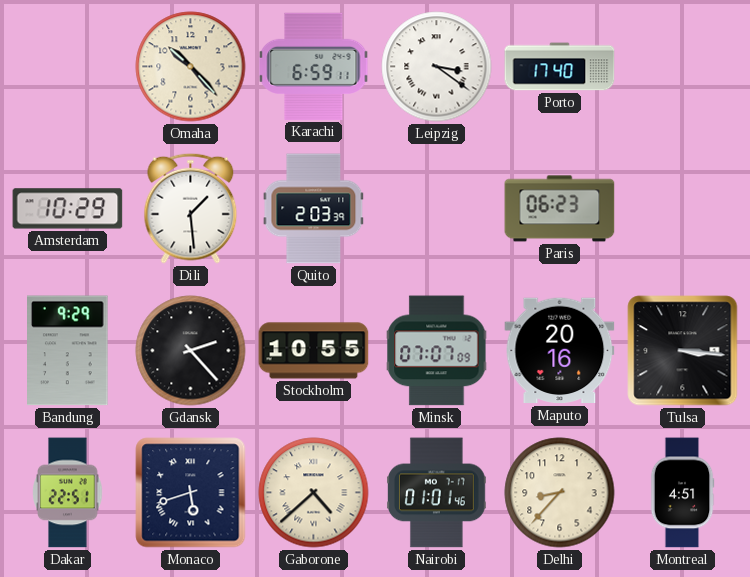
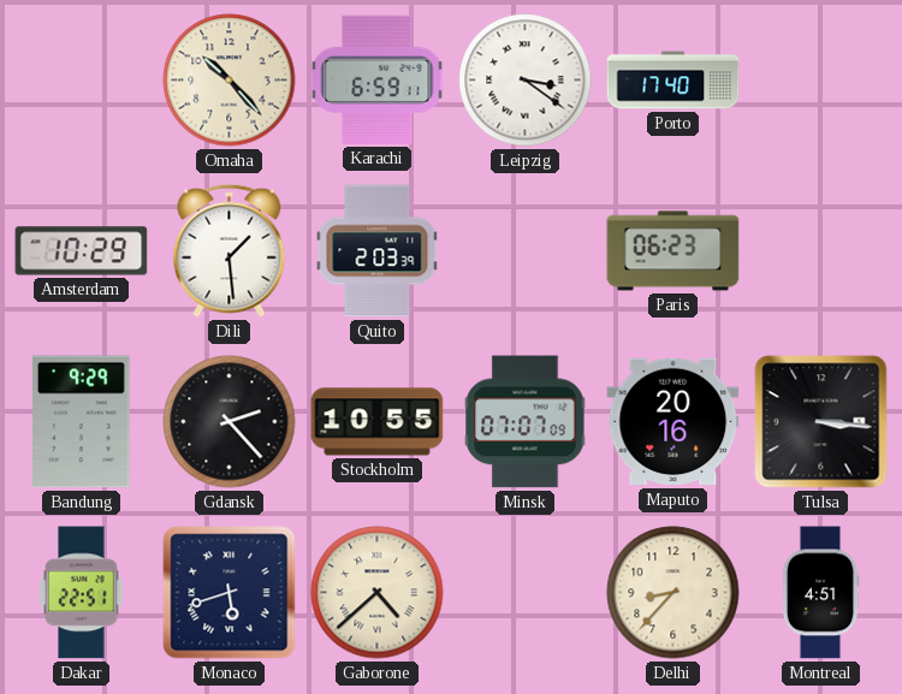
Nairobi: 01:01 -> none
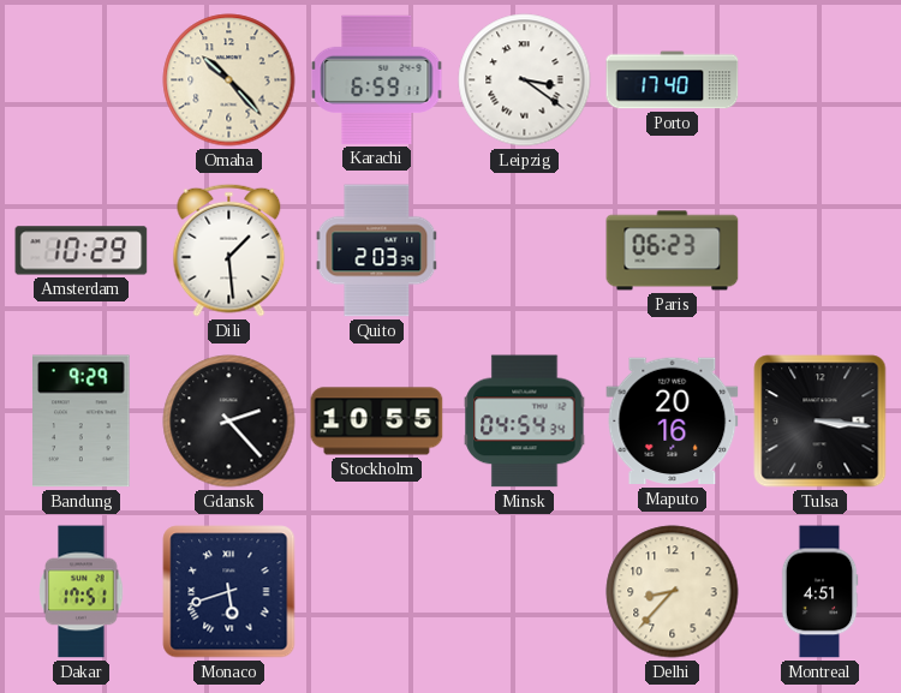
Minsk: 07:07 -> 04:54
Dakar: 22:51 -> 17:51
Gaborone: 4:38 -> none
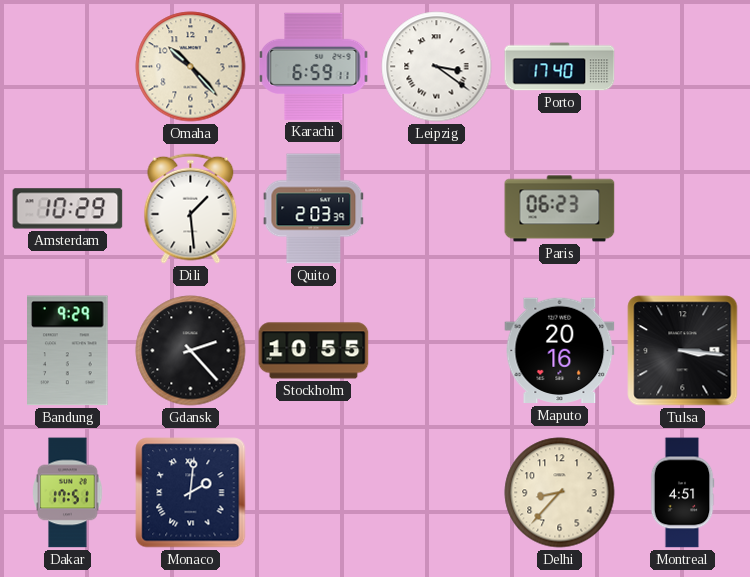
Minsk: 04:54 -> none
Monaco: 5:42 -> 2:01
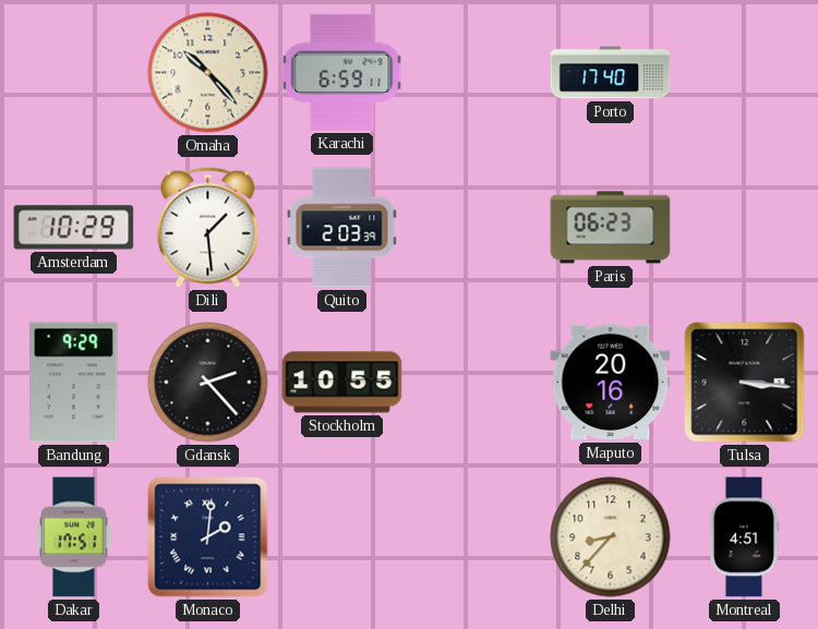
Leipzig: 3:21 -> none
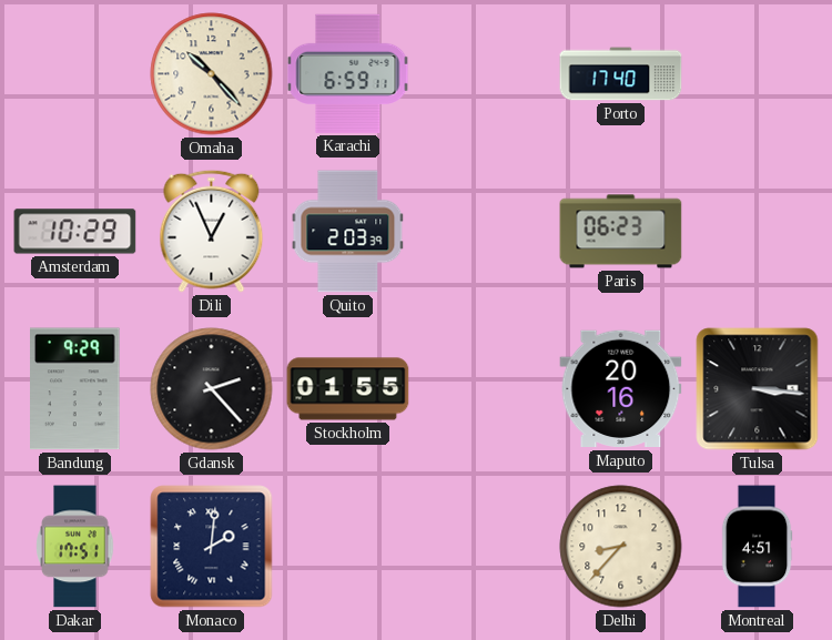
Dili: 1:29 -> 12:56
Stockholm: 10:55 -> 01:55
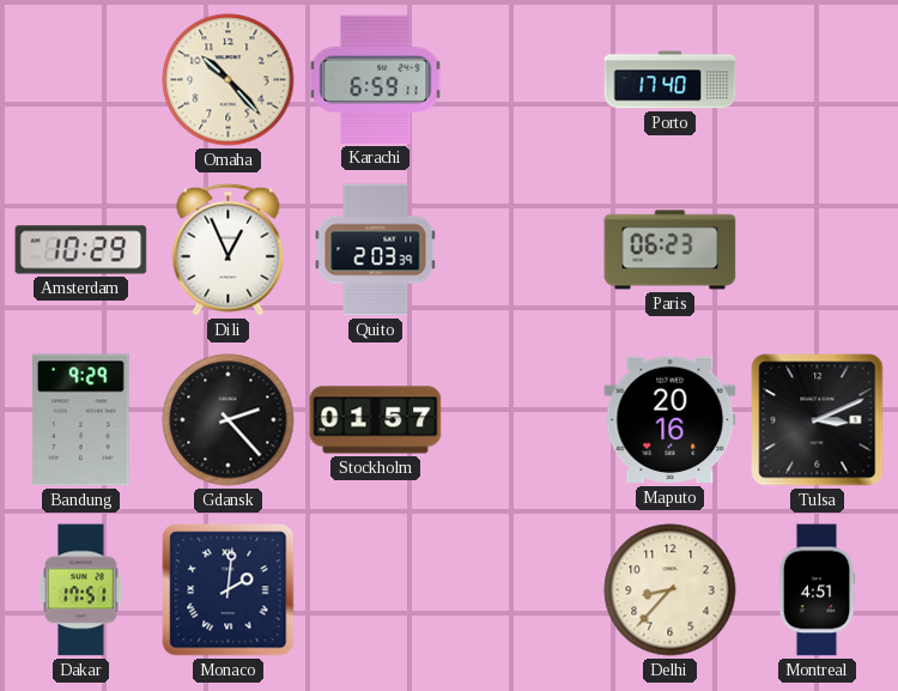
Stockholm: 01:55 -> 01:57
Tulsa: 3:16 -> 3:11
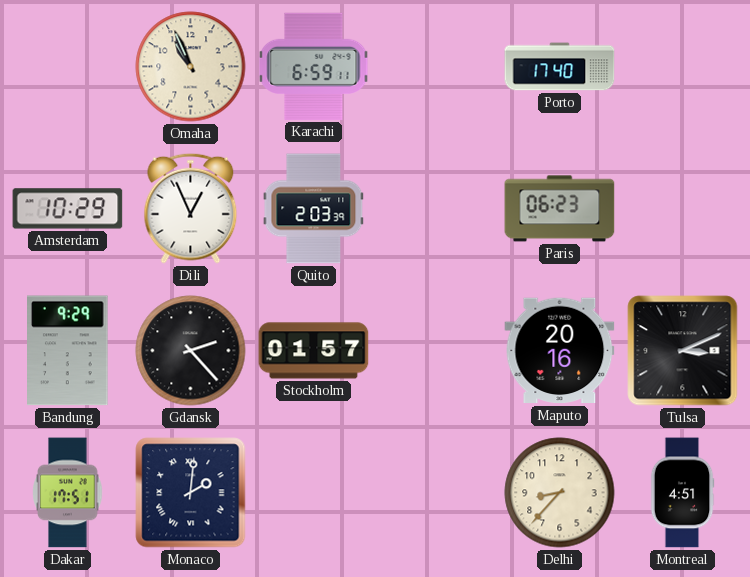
Omaha: 10:23 -> 10:56
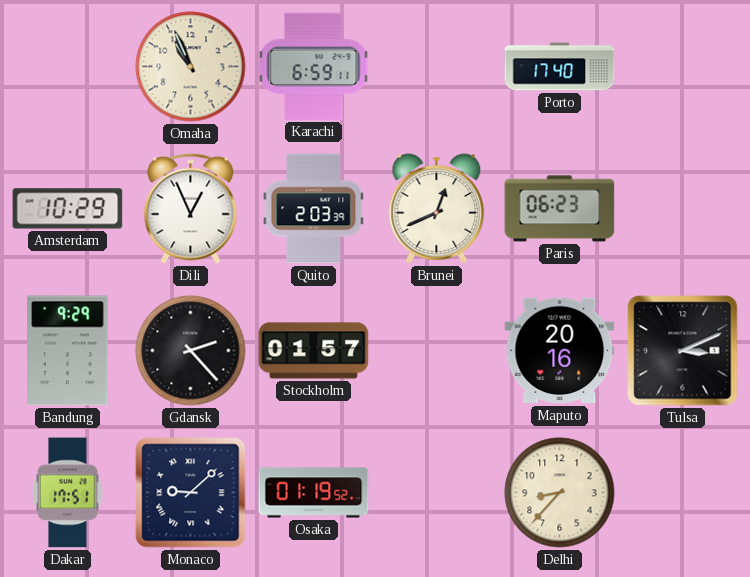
Brunei: none -> 12:41
Monaco: 2:01 -> 9:08
Osaka: none -> 01:19
Montreal: 4:51 -> none
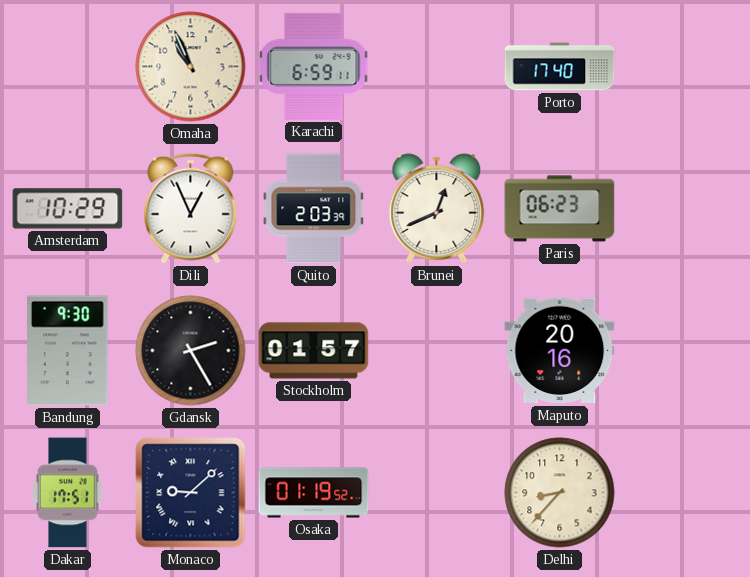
Bandung: 9:29 -> 9:30
Gdansk: 2:23 -> 2:25
Tulsa: 3:11 -> none
